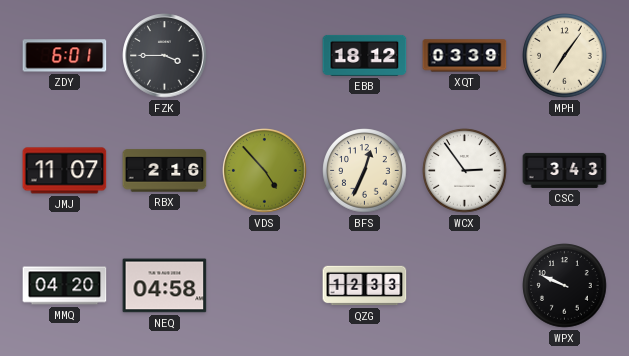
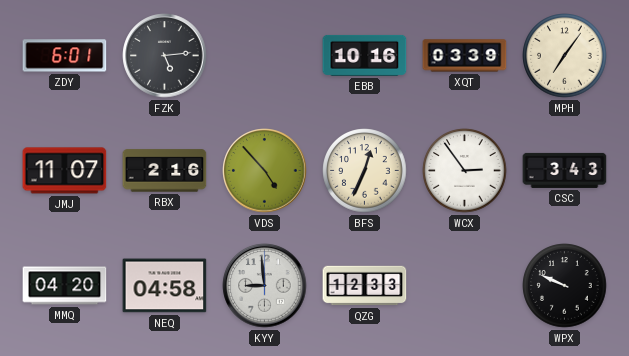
FZK: 3:45 -> 5:14
EBB: 18:12 -> 10:16
KYY: none -> 8:59
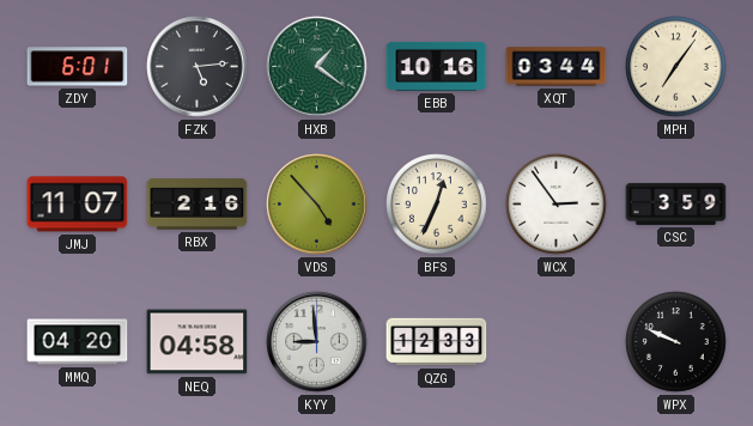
HXB: none -> 1:21
XQT: 03:39 -> 03:44
CSC: 3:43 -> 3:59
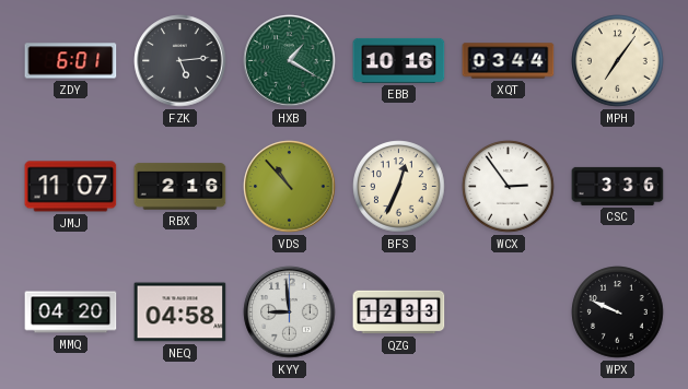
HXB: 1:21 -> 1:20
VDS: 4:53 -> 10:53
CSC: 3:59 -> 3:36
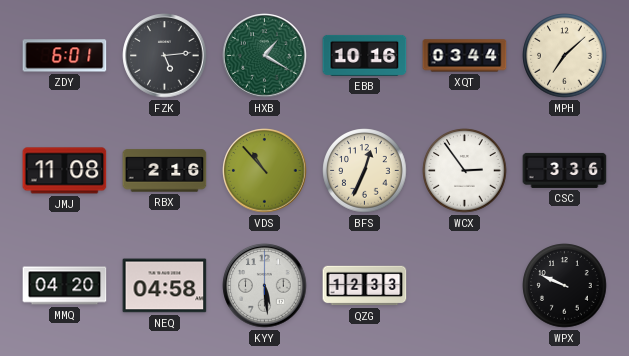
MPH: 7:06 -> 7:08
JMJ: 11:07 -> 11:08
KYY: 8:59 -> 5:29
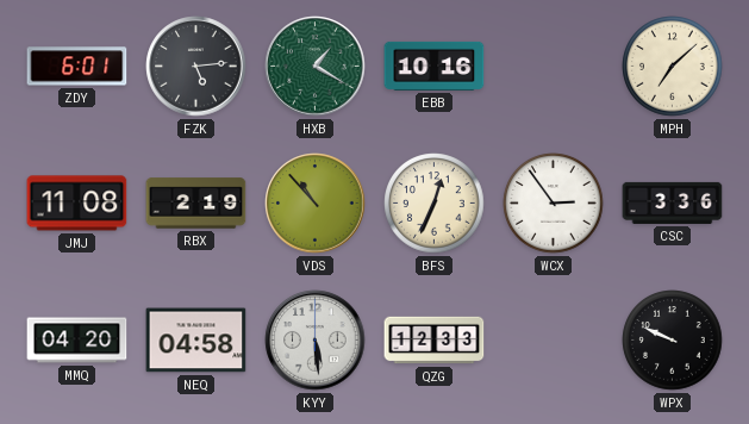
XQT: 03:44 -> none
RBX: 2:16 -> 2:19
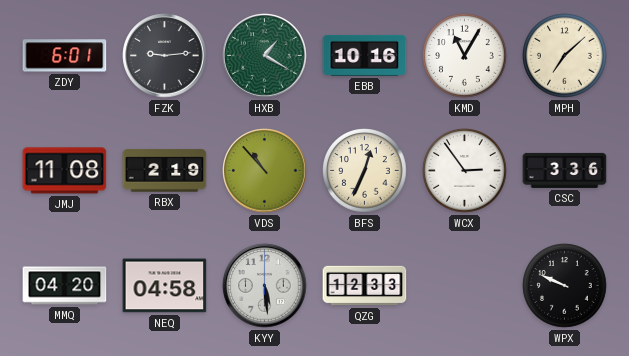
FZK: 5:14 -> 9:14
KMD: none -> 11:05
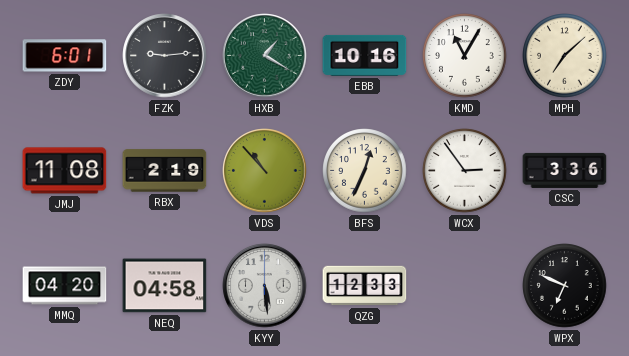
WPX: 9:49 -> 6:49
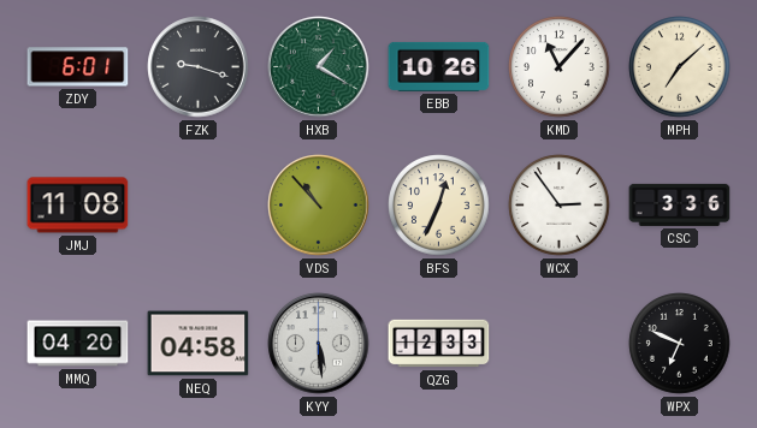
FZK: 9:14 -> 9:18
EBB: 10:16 -> 10:26
KMD: 11:05 -> 11:07
RBX: 2:19 -> none
